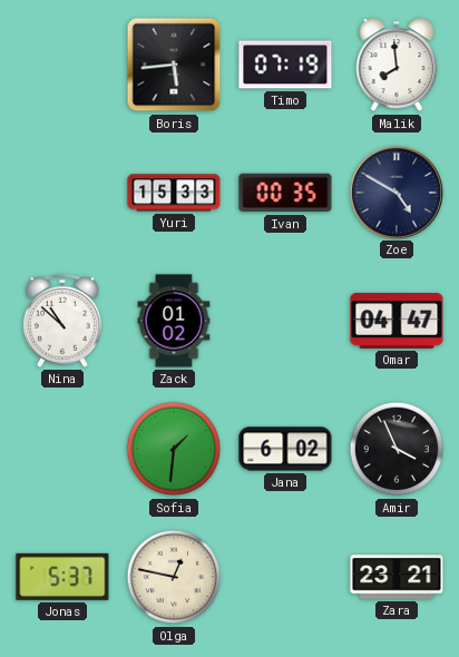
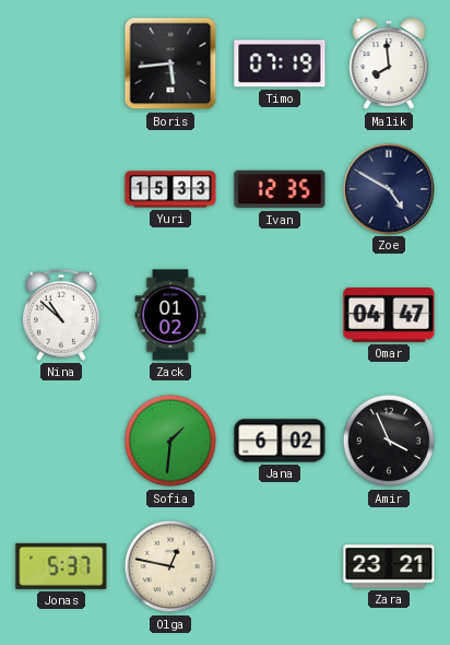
Ivan: 00:35 -> 12:35
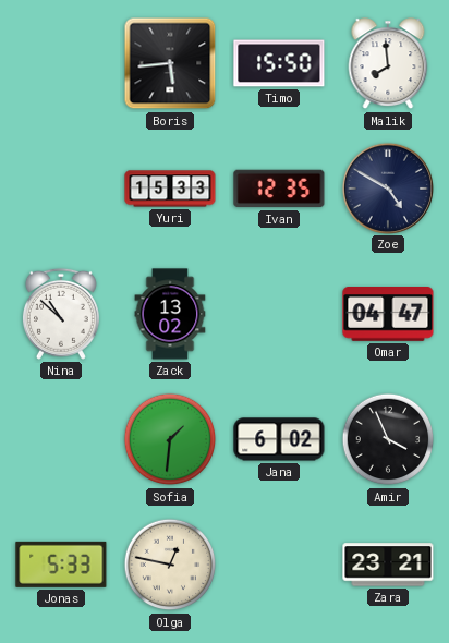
Timo: 07:19 -> 15:50
Zack: 01:02 -> 13:02
Jonas: 5:37 -> 5:33
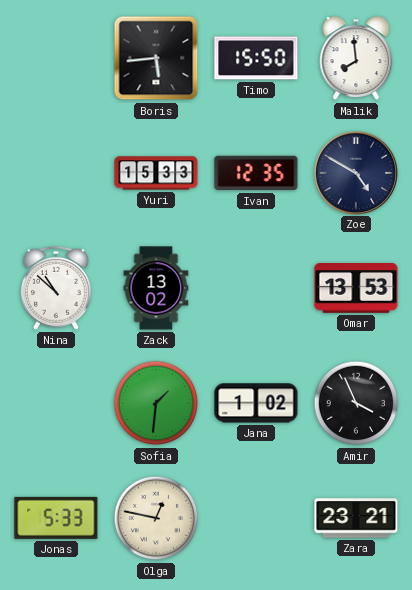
Omar: 04:47 -> 13:53
Jana: 6:02 -> 1:02
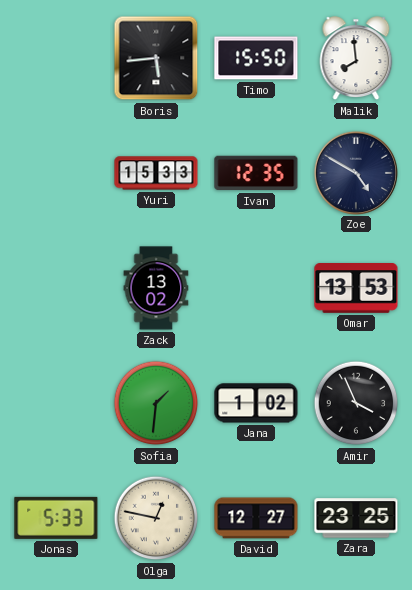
Nina: 10:52 -> none
David: none -> 12:27
Zara: 23:21 -> 23:25
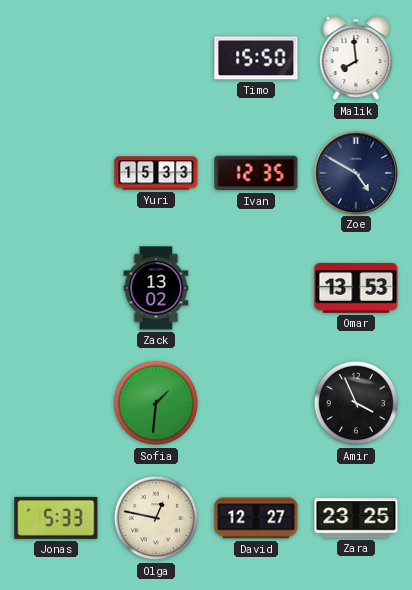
Boris: 5:44 -> none
Jana: 1:02 -> none
